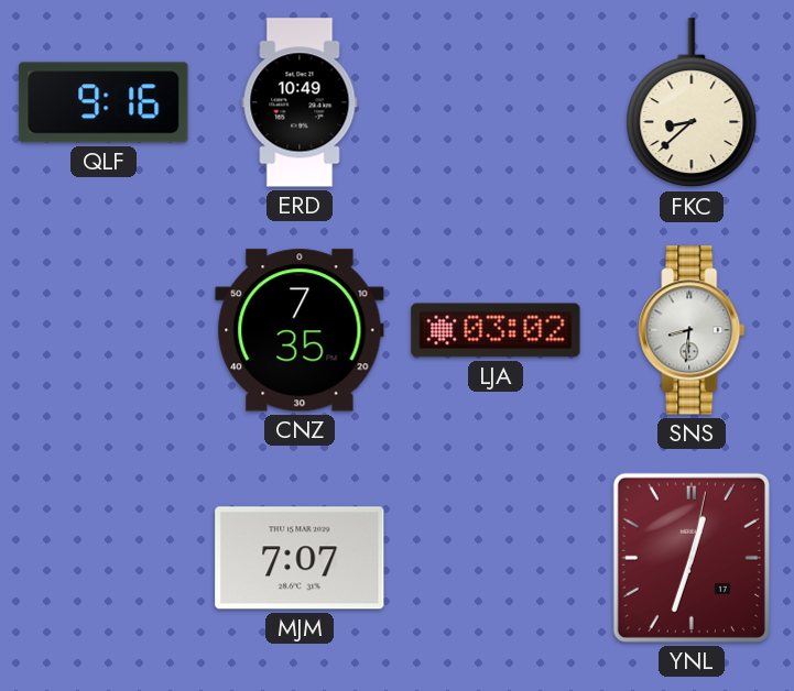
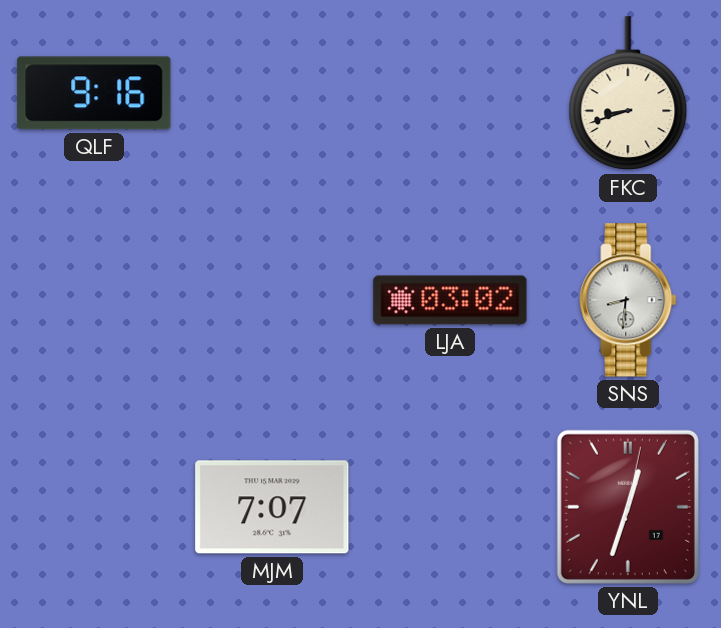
ERD: 10:49 -> none
FKC: 8:38 -> 8:42
CNZ: 7:35 -> none
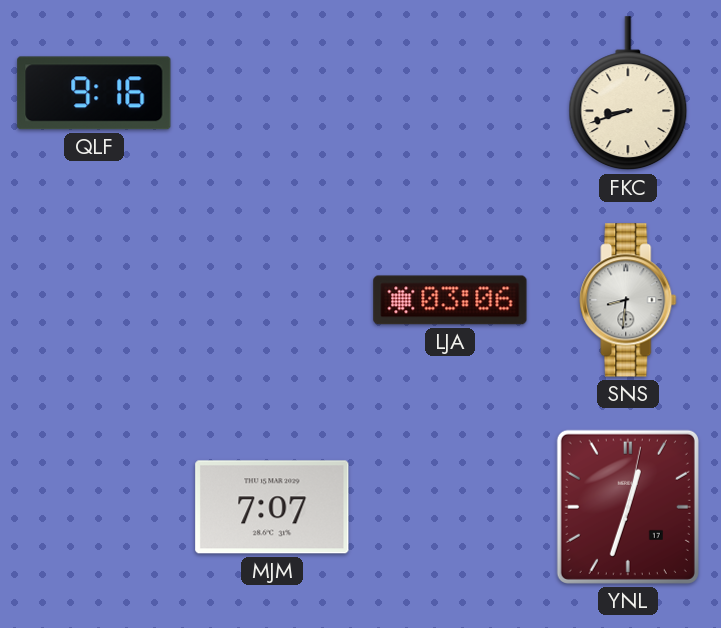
LJA: 03:02 -> 03:06
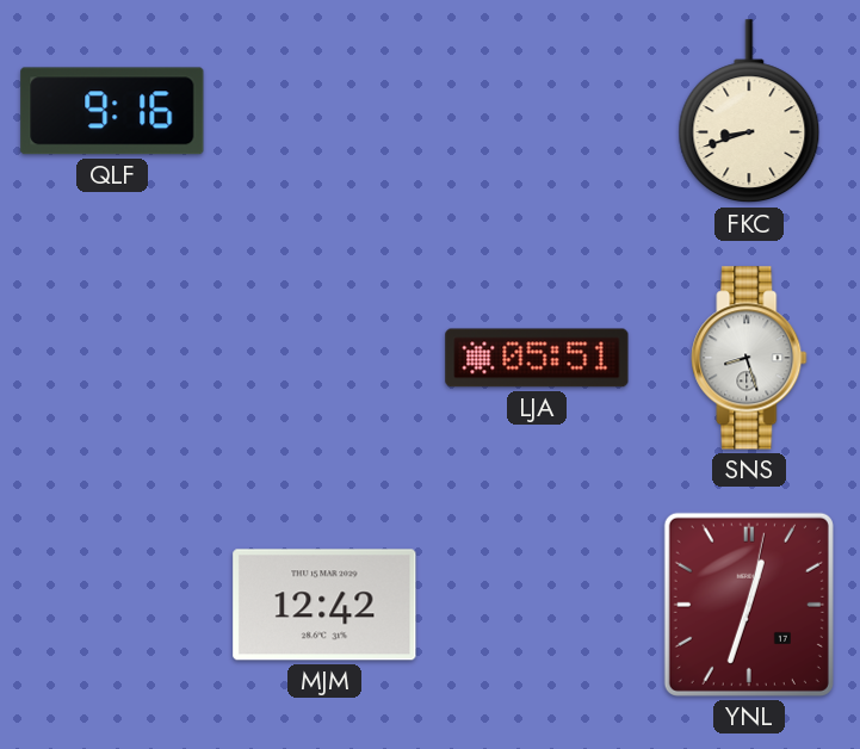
LJA: 03:06 -> 05:51
SNS: 8:31 -> 8:27
MJM: 7:07 -> 12:42
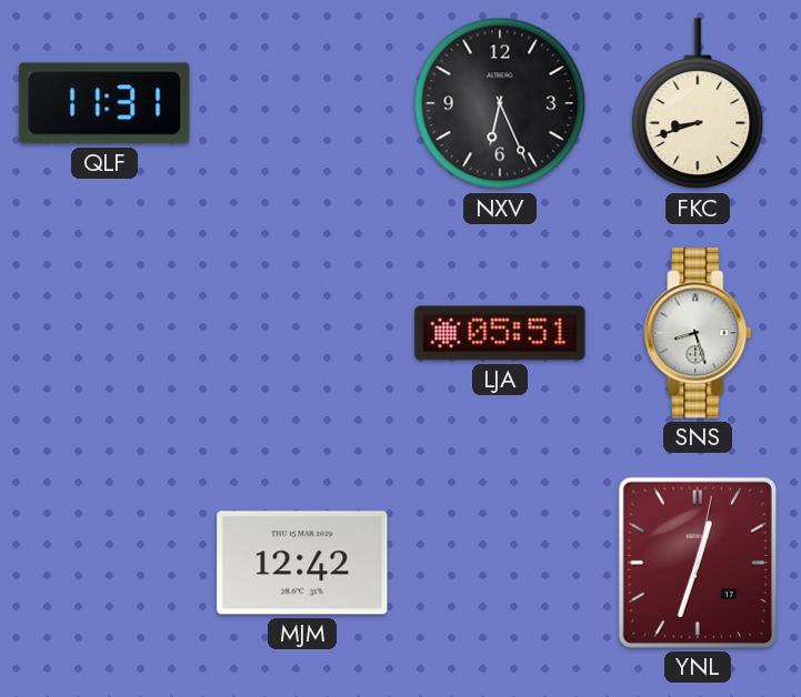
QLF: 9:16 -> 11:31
NXV: none -> 6:26
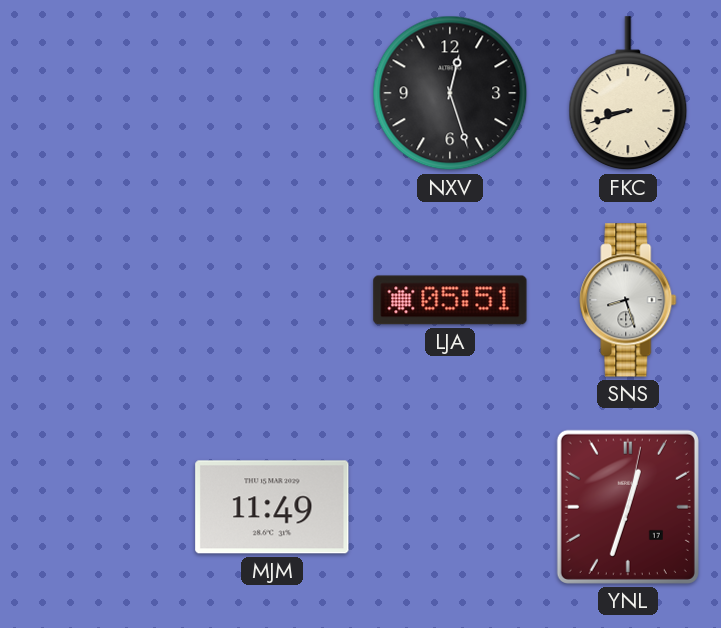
QLF: 11:31 -> none
NXV: 6:26 -> 12:27
MJM: 12:42 -> 11:49
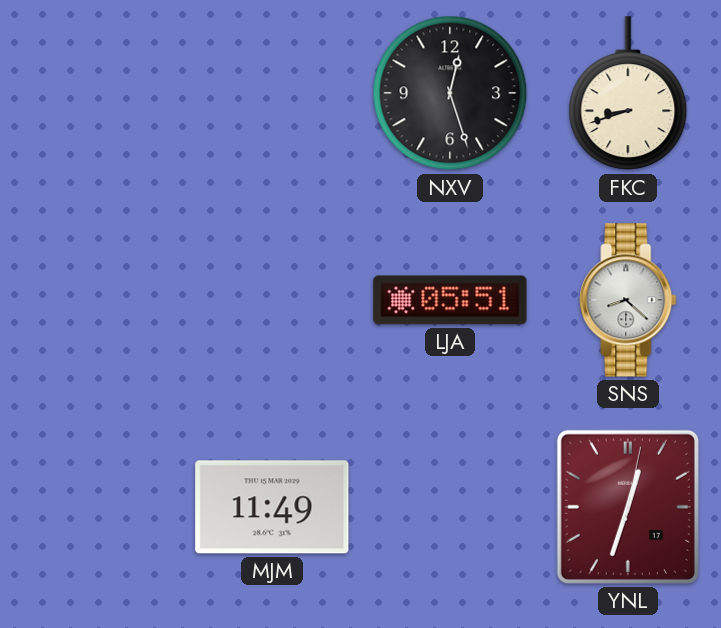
SNS: 8:27 -> 8:22
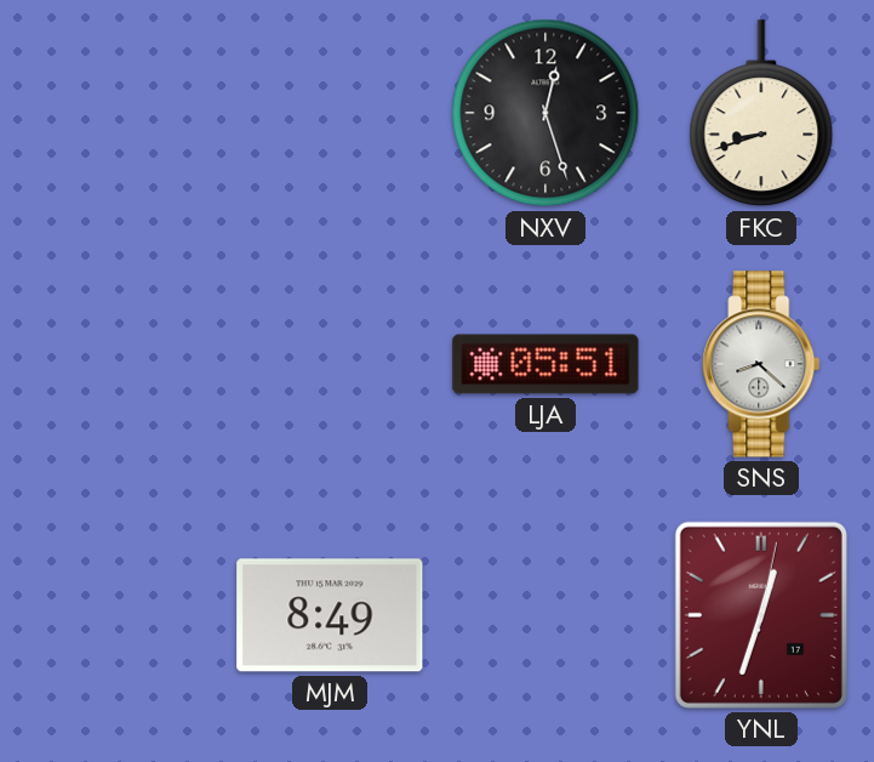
MJM: 11:49 -> 8:49
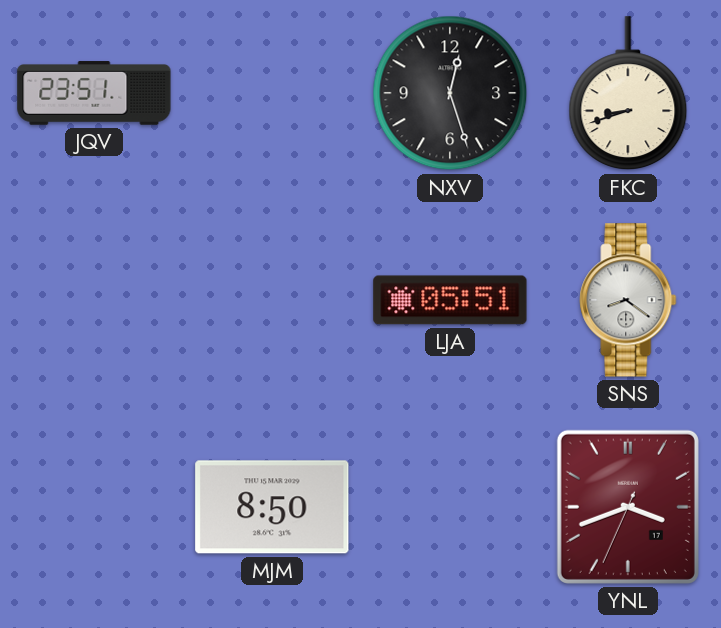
JQV: none -> 23:51
SNS: 8:22 -> 8:21
MJM: 8:49 -> 8:50
YNL: 12:33 -> 3:41
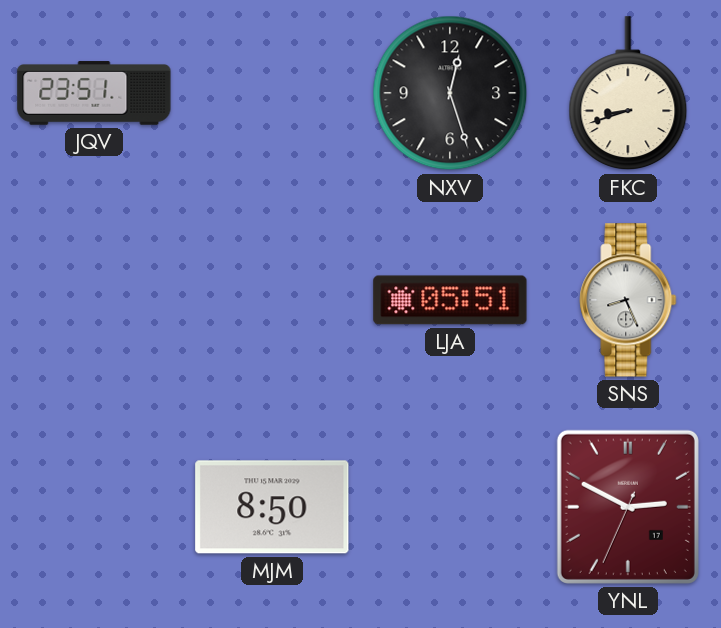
SNS: 8:21 -> 8:26
YNL: 3:41 -> 2:49
